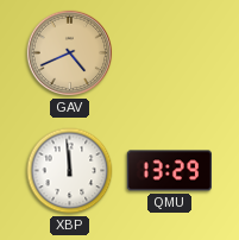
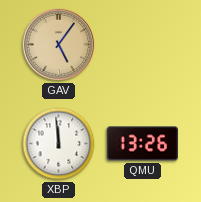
GAV: 4:41 -> 5:06
QMU: 13:29 -> 13:26
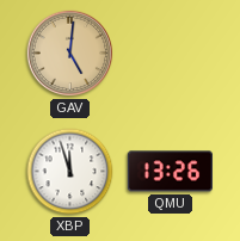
GAV: 5:06 -> 5:01
XBP: 11:59 -> 11:57
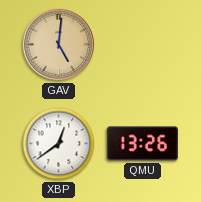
XBP: 11:57 -> 12:39
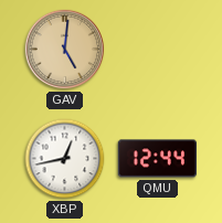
XBP: 12:39 -> 12:43
QMU: 13:26 -> 12:44
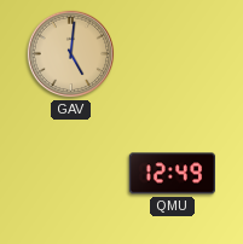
XBP: 12:43 -> none
QMU: 12:44 -> 12:49
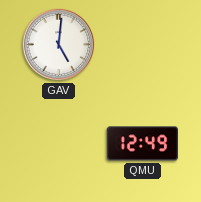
GAV dial: champagne -> white
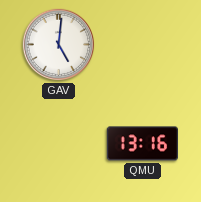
QMU: 12:49 -> 13:16
